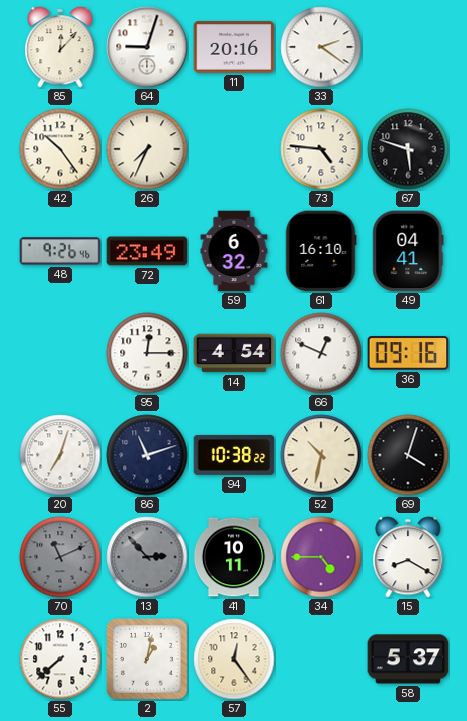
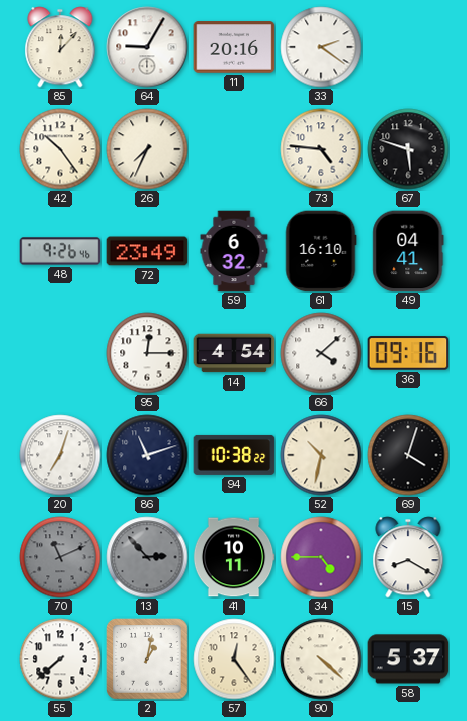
64: 9:03 -> 9:05
66: 12:49 -> 4:08
90: none -> 4:22
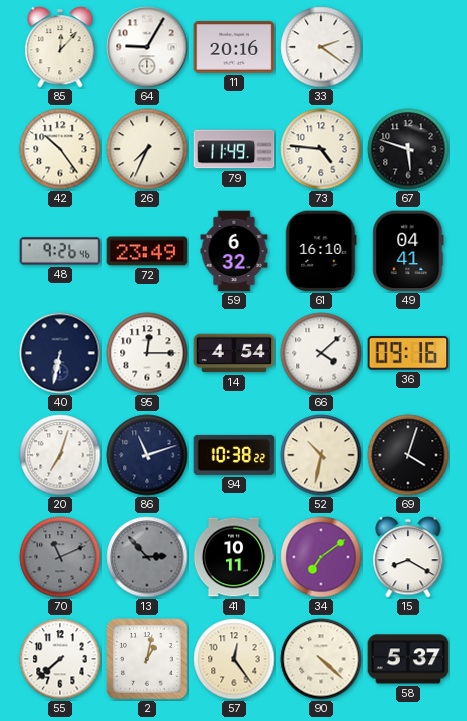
79: none -> 11:49
40: none -> 6:32
34: 4:45 -> 7:09
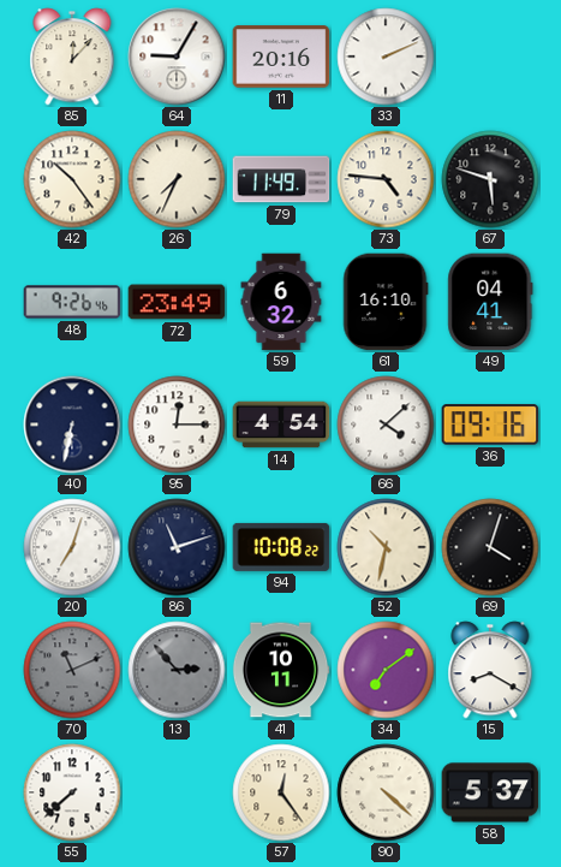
33: 2:21 -> 2:11
94: 10:38 -> 10:08
2: 1:02 -> none
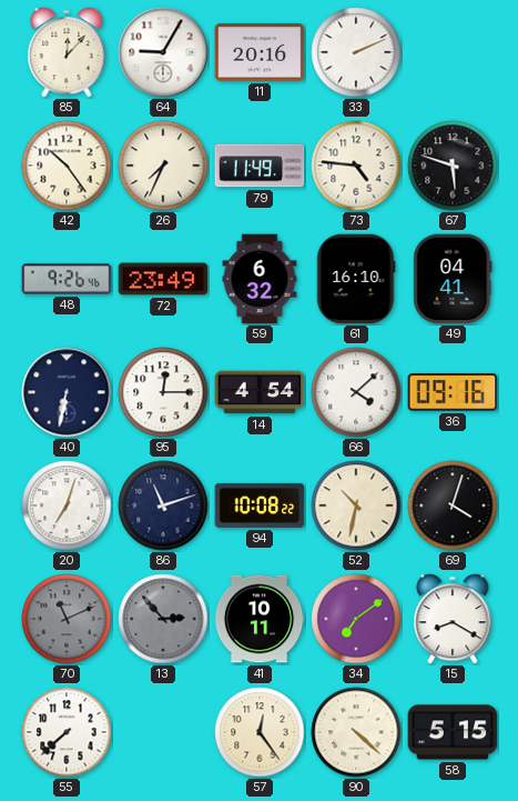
58: 5:37 -> 5:15
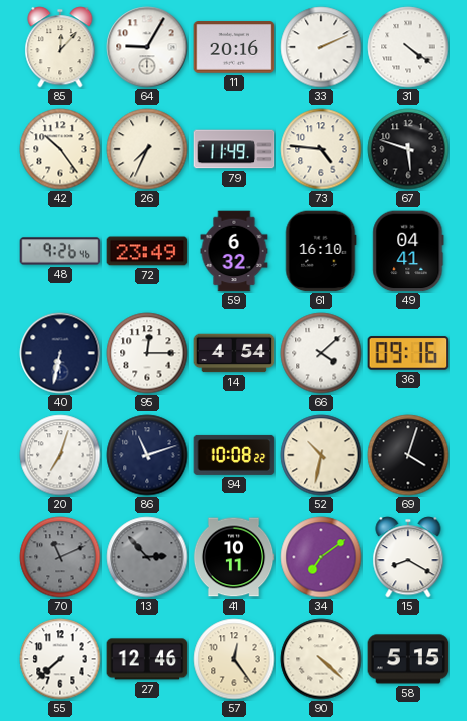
31: none -> 4:21
27: none -> 12:46
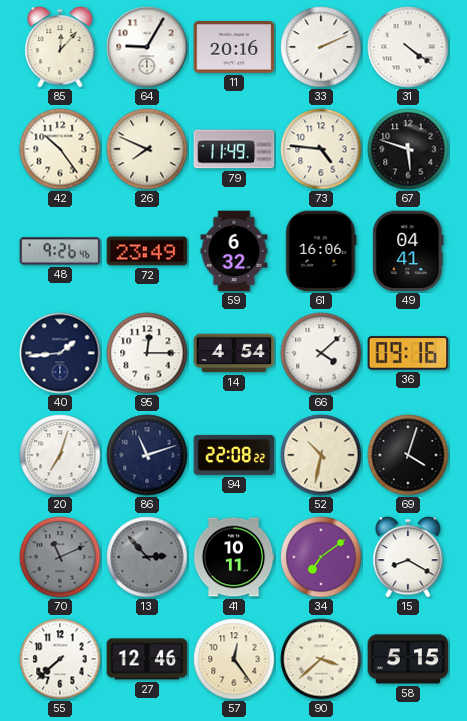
26: 7:34 -> 7:49
61: 16:10 -> 16:06
40: 6:32 -> 1:44
94: 10:08 -> 22:08
90: 4:22 -> 3:38
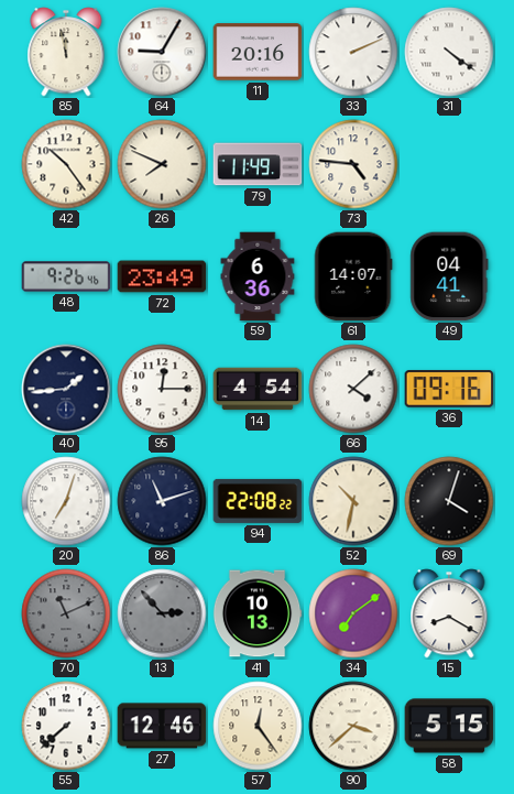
85: 12:07 -> 11:58
67: 5:48 -> none
59: 6:32 -> 6:36
61: 16:06 -> 14:07
41: 10:11 -> 10:13
